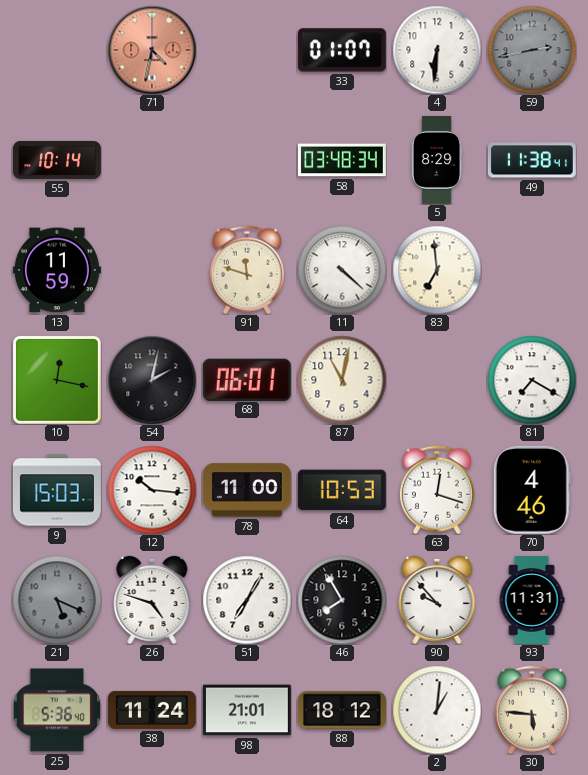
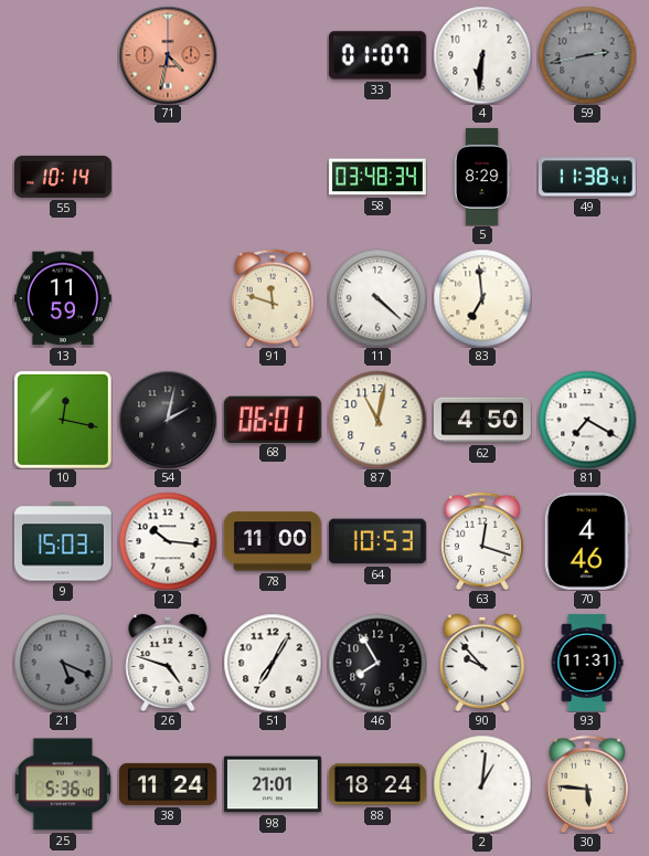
62: none -> 4:50
88: 18:12 -> 18:24
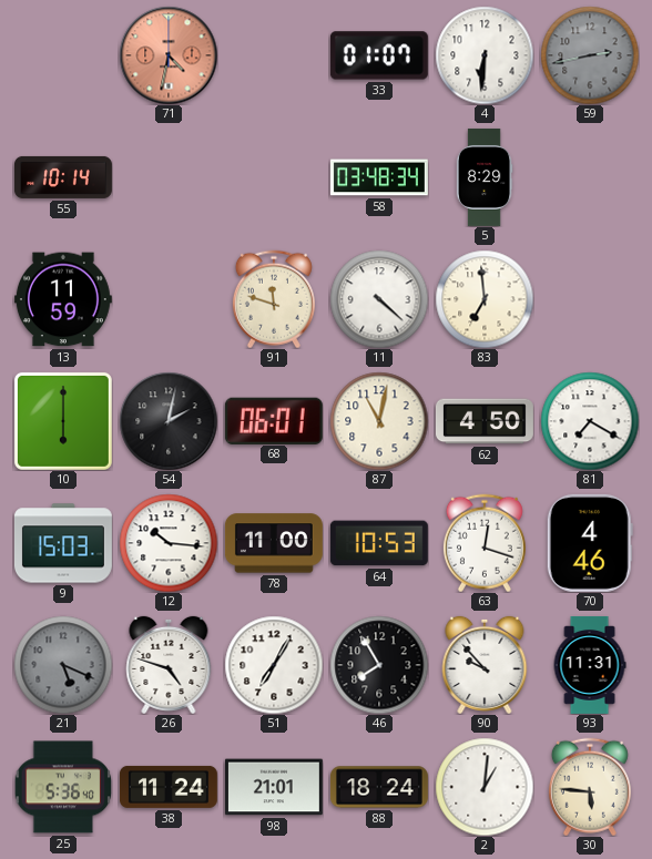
49: 11:38 -> none
10: 12:17 -> 6:00
